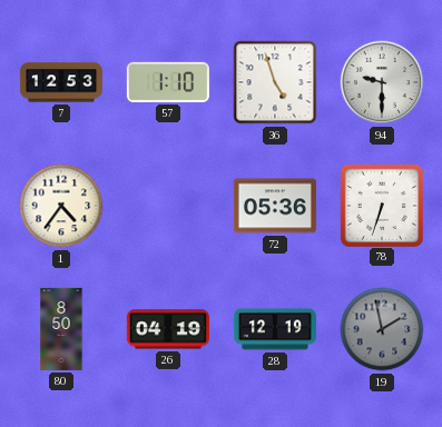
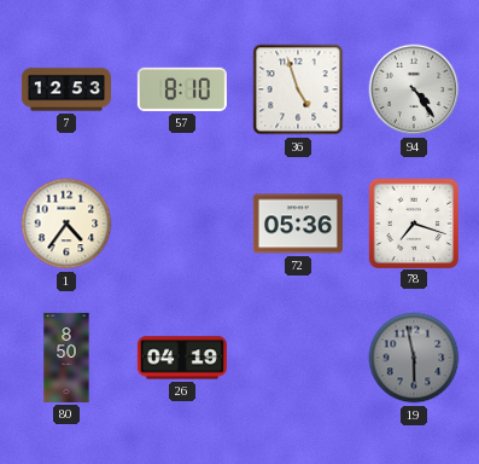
57: 1:10 -> 8:10
94: 9:30 -> 4:24
78: 6:33 -> 7:18
28: 12:19 -> none
19: 1:58 -> 5:58
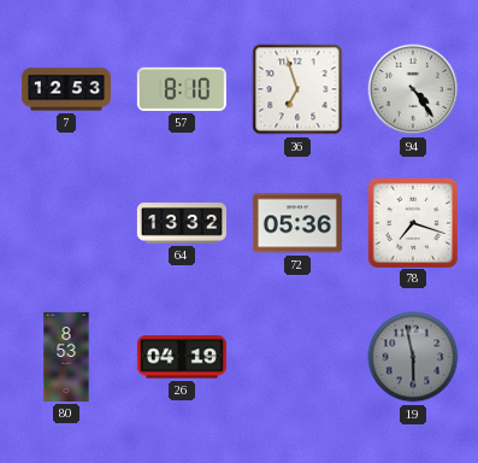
36: 4:57 -> 6:57
1: 4:36 -> none
64: none -> 13:32
80: 8:50 -> 8:53
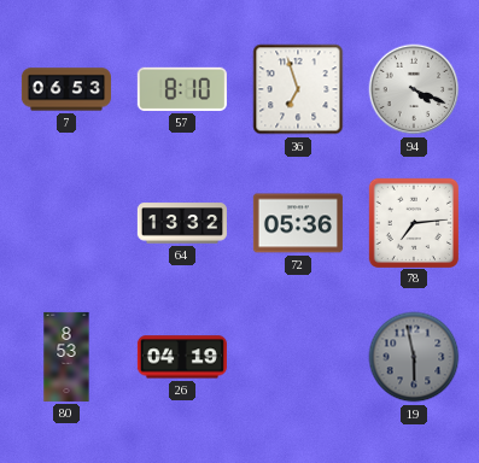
7: 12:53 -> 06:53
94: 4:24 -> 4:19
78: 7:18 -> 7:14
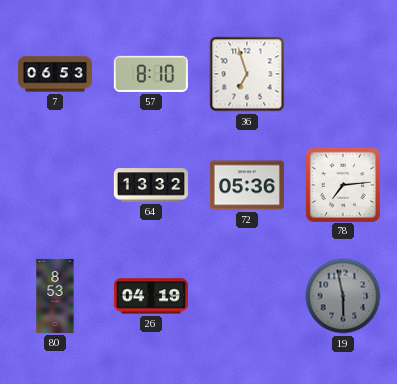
94: 4:19 -> none
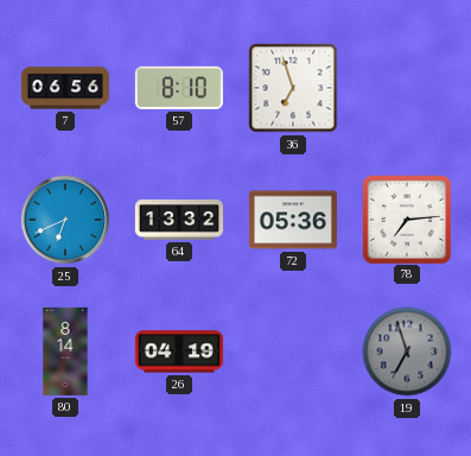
7: 06:53 -> 06:56
25: none -> 6:41
80: 8:53 -> 8:14
19: 5:58 -> 6:57
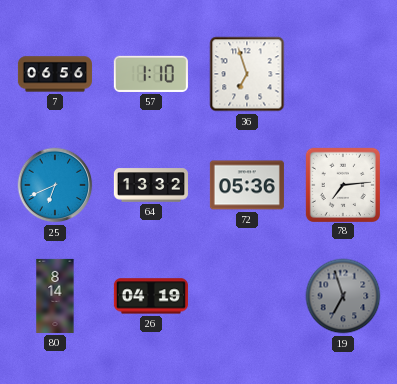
57: 8:10 -> 1:10
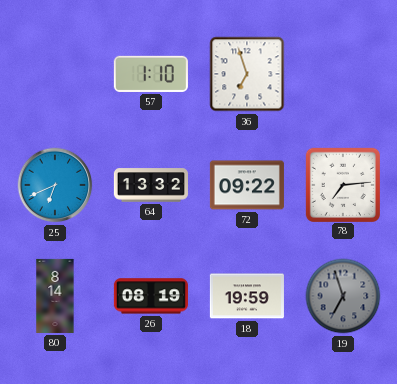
7: 06:56 -> none
72: 05:36 -> 09:22
26: 04:19 -> 08:19
18: none -> 19:59
